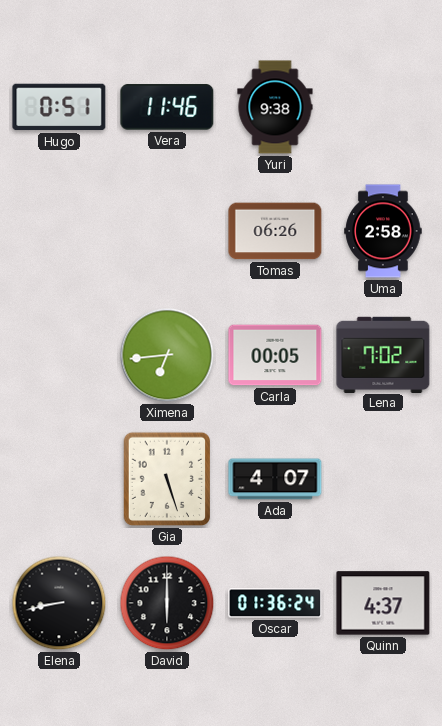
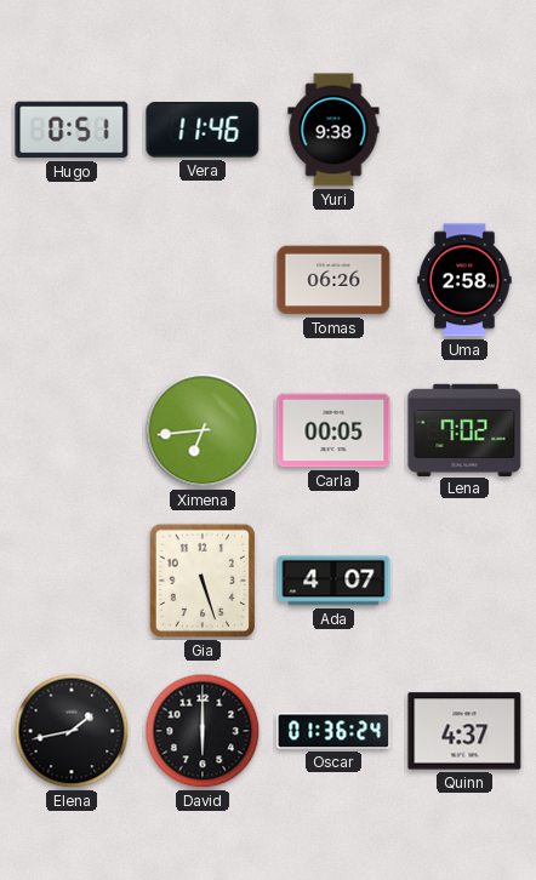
Elena: 8:43 -> 1:43
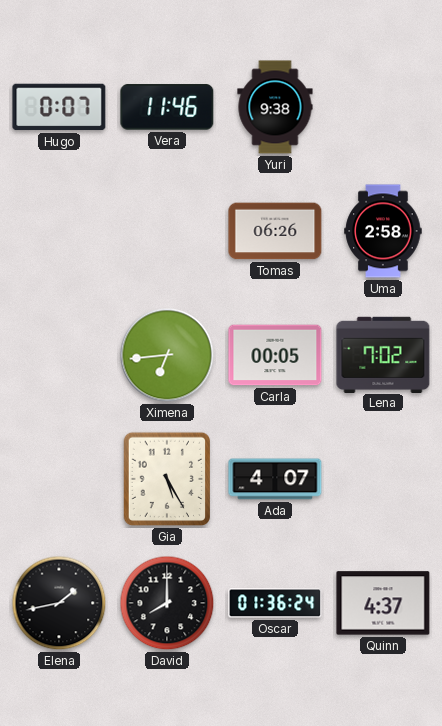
Hugo: 0:51 -> 0:07
Gia: 5:27 -> 5:25
David: 6:00 -> 8:00
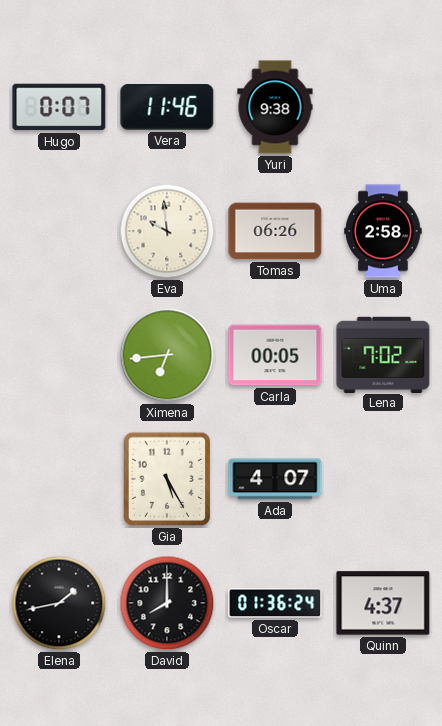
Eva: none -> 9:59
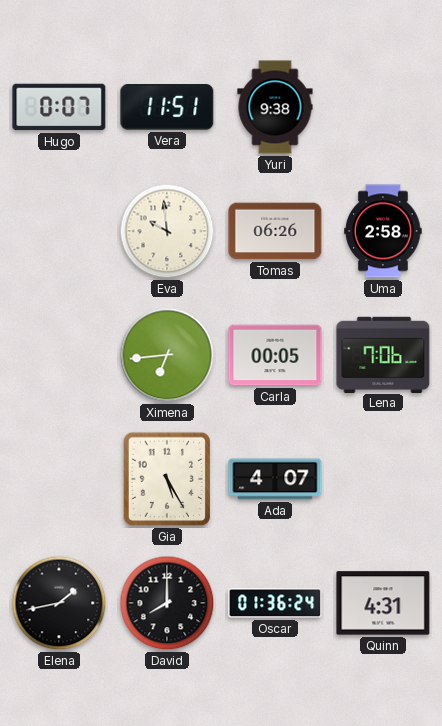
Vera: 11:46 -> 11:51
Lena: 7:02 -> 7:06
Quinn: 4:37 -> 4:31
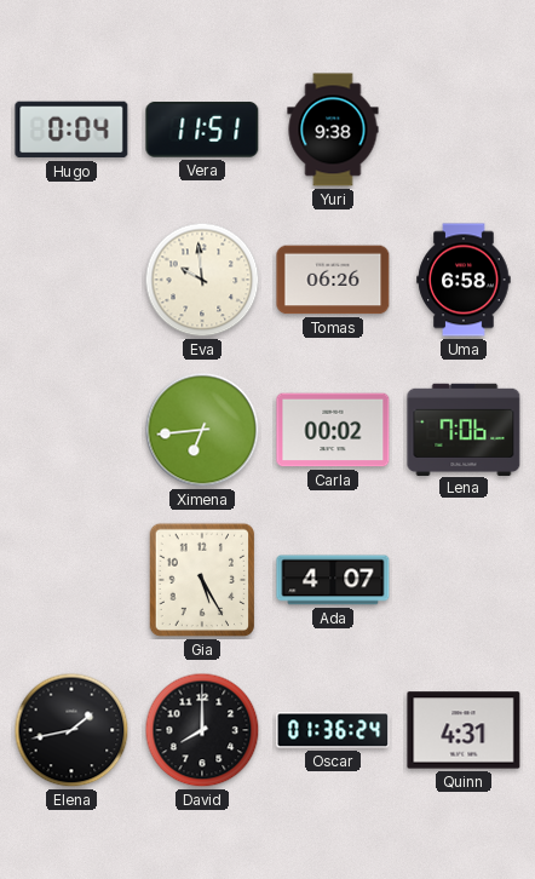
Hugo: 0:07 -> 0:04
Uma: 2:58 -> 6:58
Carla: 00:05 -> 00:02
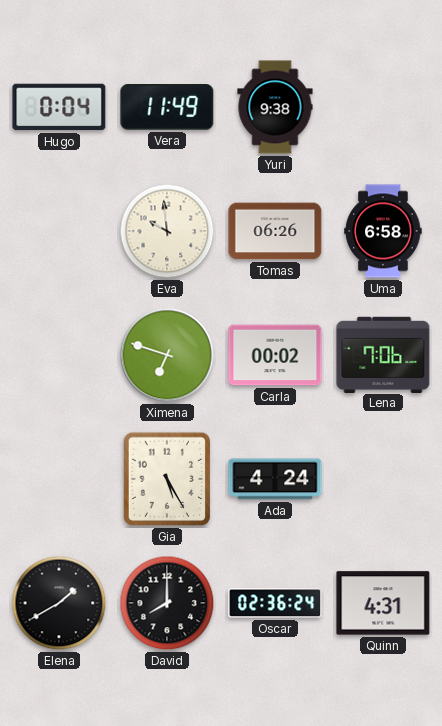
Vera: 11:51 -> 11:49
Ximena: 6:44 -> 6:48
Ada: 4:07 -> 4:24
Elena: 1:43 -> 1:40
Oscar: 01:36 -> 02:36
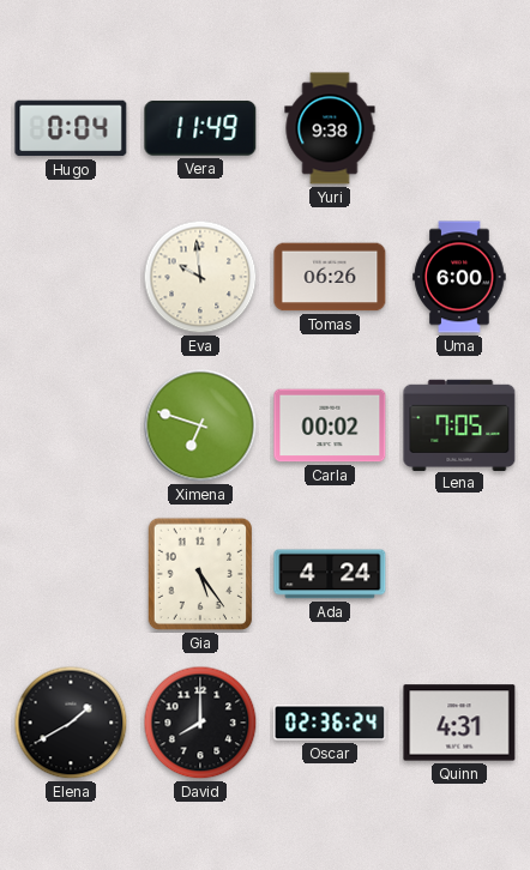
Uma: 6:58 -> 6:00
Lena: 7:06 -> 7:05
Gia: 5:25 -> 5:24
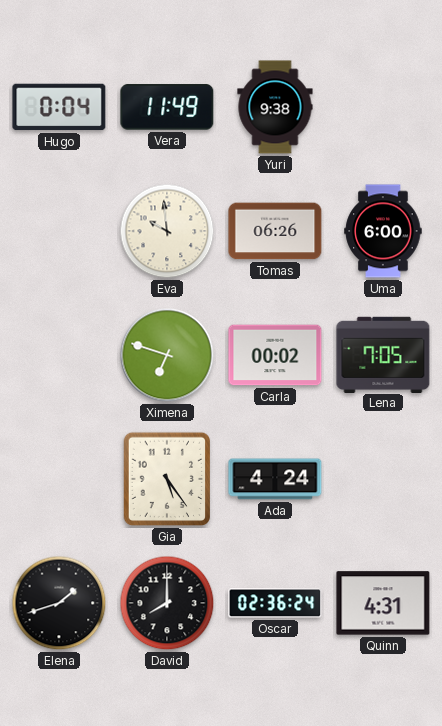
Elena: 1:40 -> 1:42
